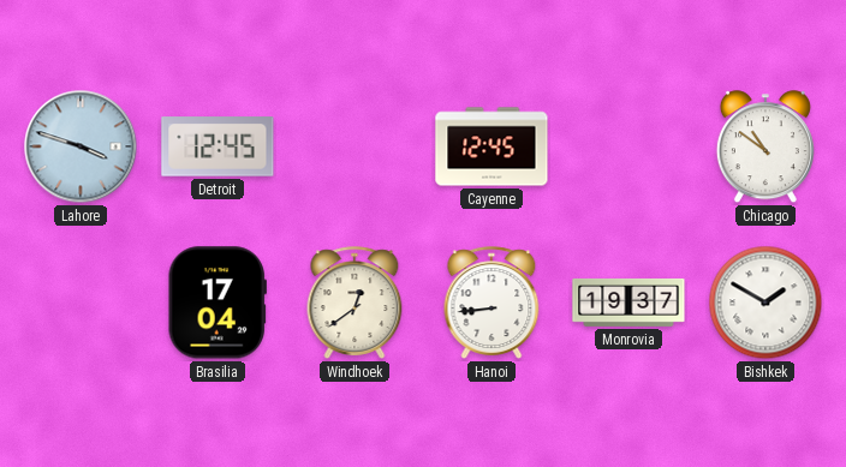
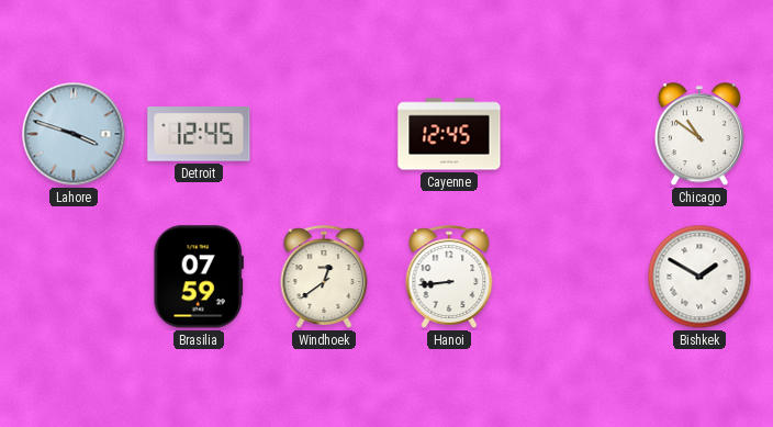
Brasilia: 17:04 -> 07:59
Monrovia: 19:37 -> none
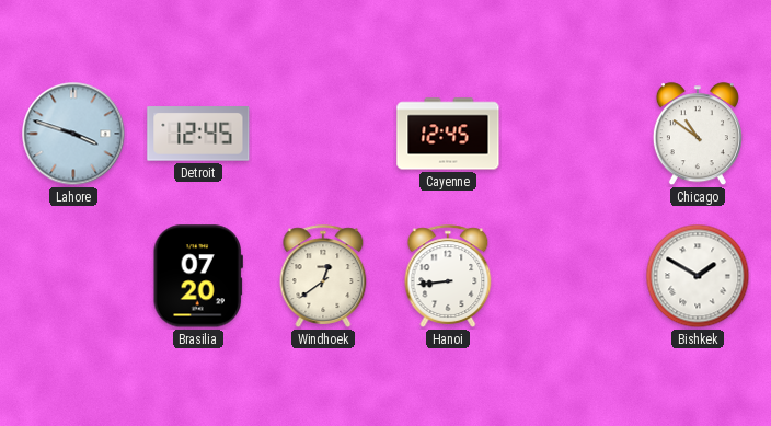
Brasilia: 07:59 -> 07:20
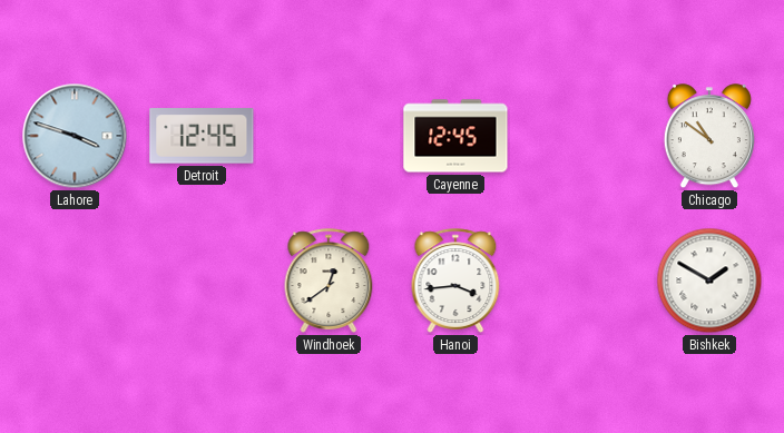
Brasilia: 07:20 -> none
Hanoi: 8:44 -> 3:44
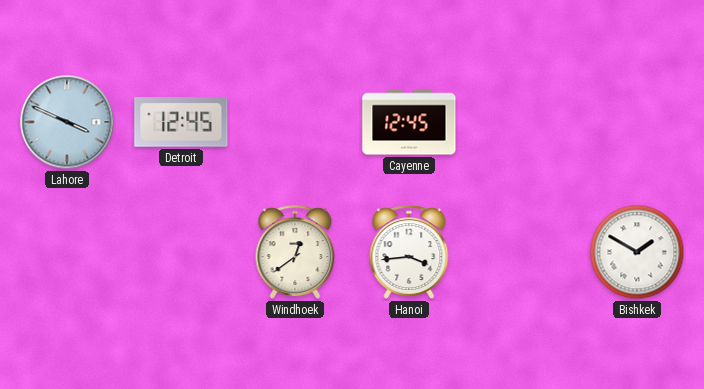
Lahore: 3:48 -> 3:49
Chicago: 10:51 -> none
